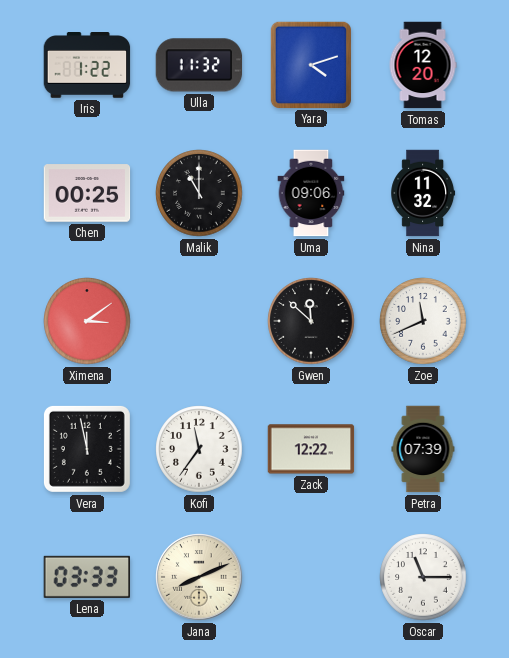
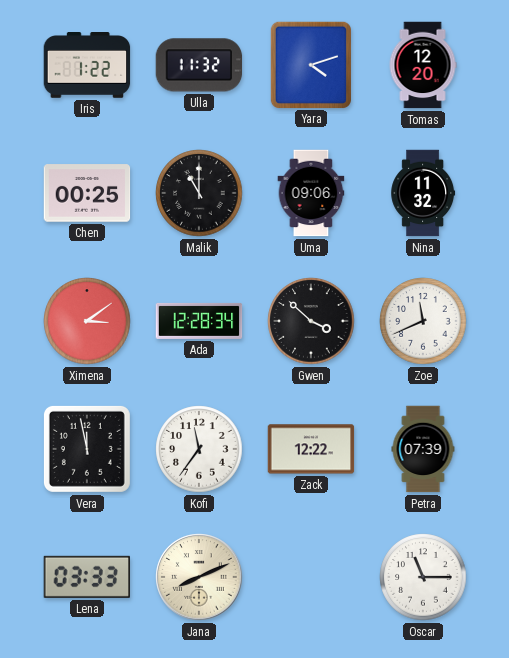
Ada: none -> 12:28
Gwen: 11:52 -> 3:52
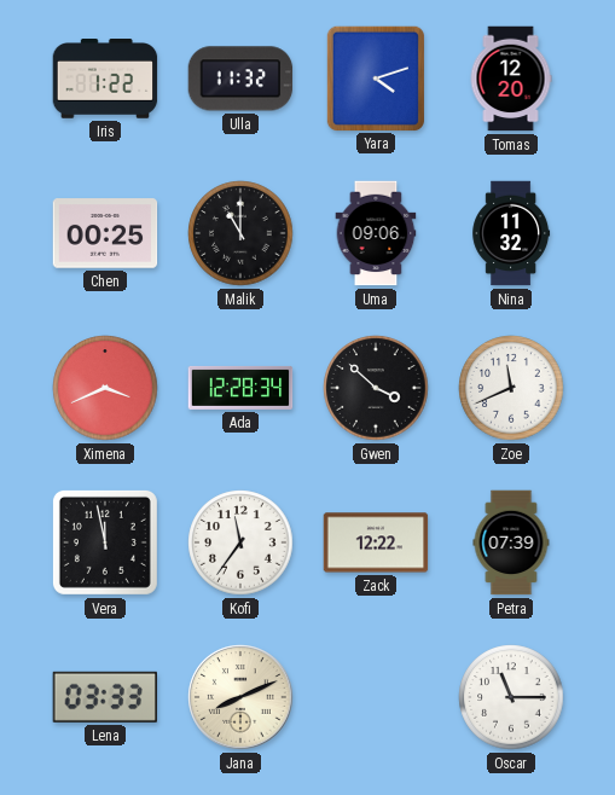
Ximena: 3:09 -> 3:41
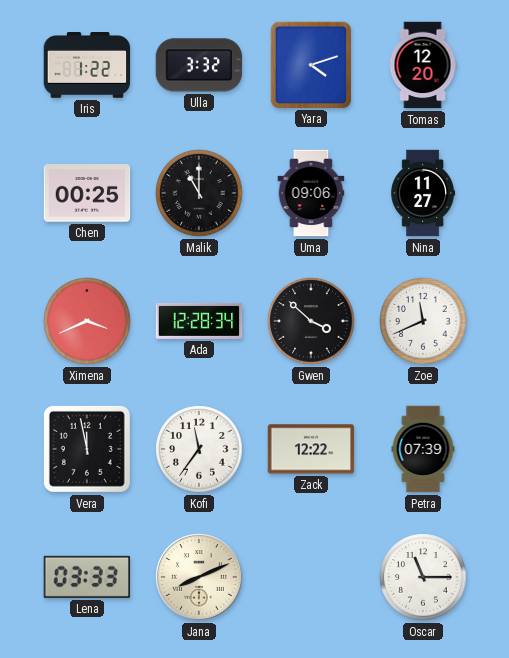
Ulla: 11:32 -> 3:32
Nina: 11:32 -> 11:27
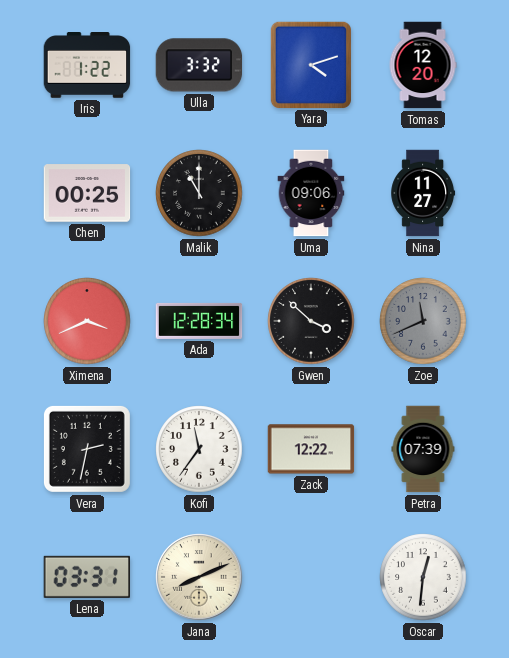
Zoe dial: white -> grey
Vera: 11:58 -> 2:32
Lena: 03:33 -> 03:31
Oscar: 11:15 -> 12:31
